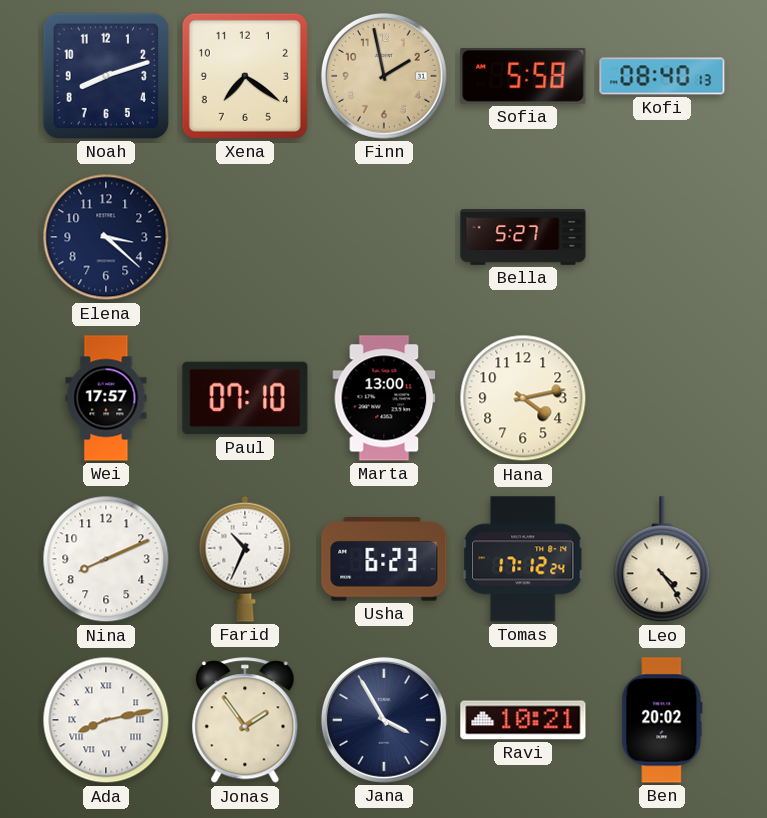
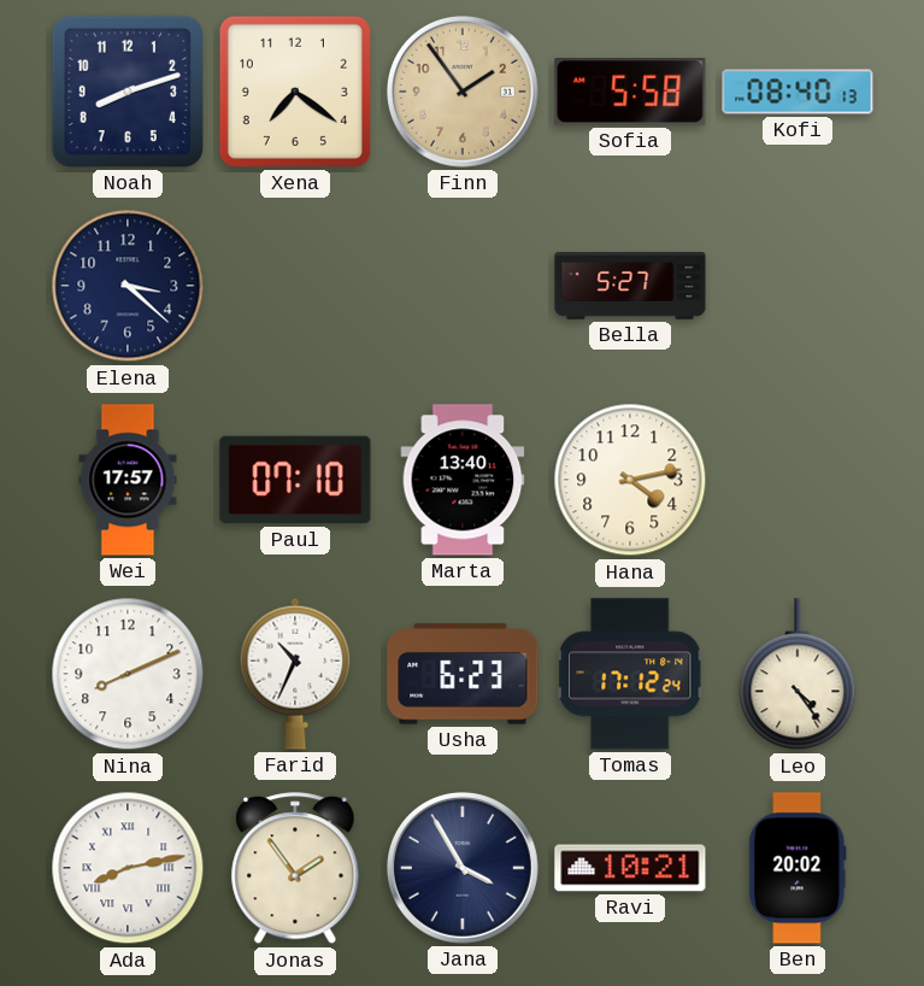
Finn: 1:58 -> 1:54
Marta: 13:00 -> 13:40
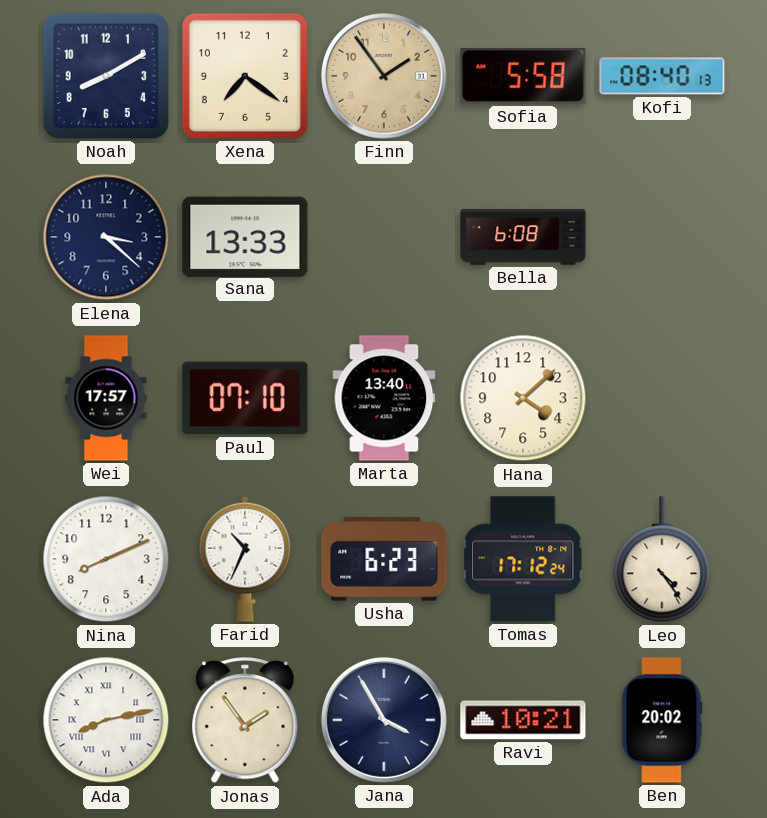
Noah: 8:12 -> 8:10
Sana: none -> 13:33
Bella: 5:27 -> 6:08
Hana: 4:13 -> 4:08
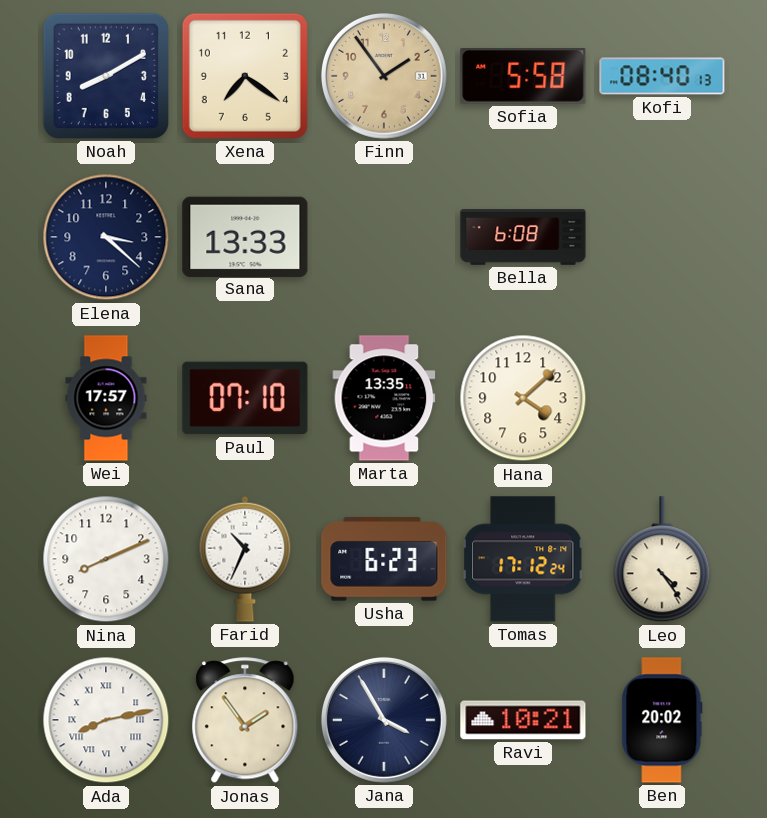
Marta: 13:40 -> 13:35
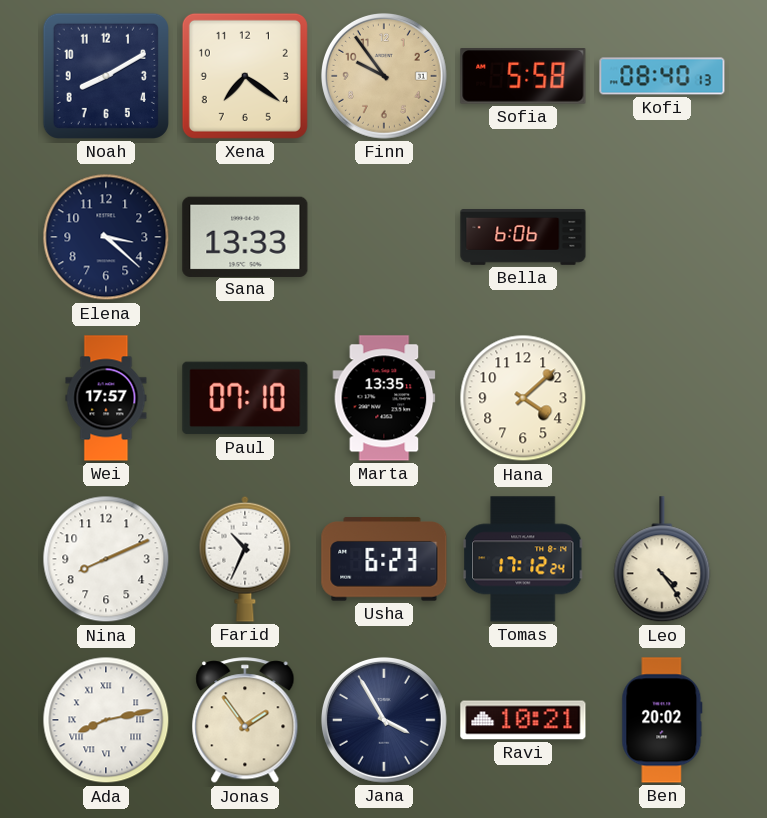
Finn: 1:54 -> 9:54
Bella: 6:08 -> 6:06
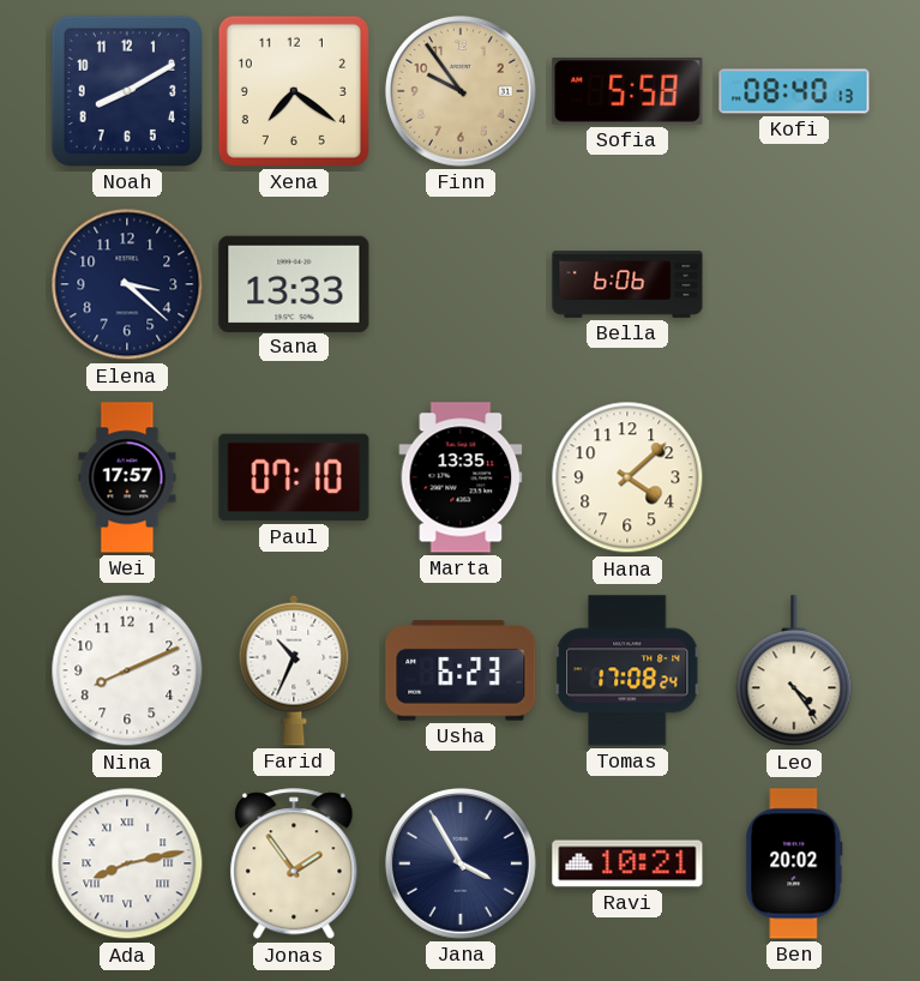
Tomas: 17:12 -> 17:08
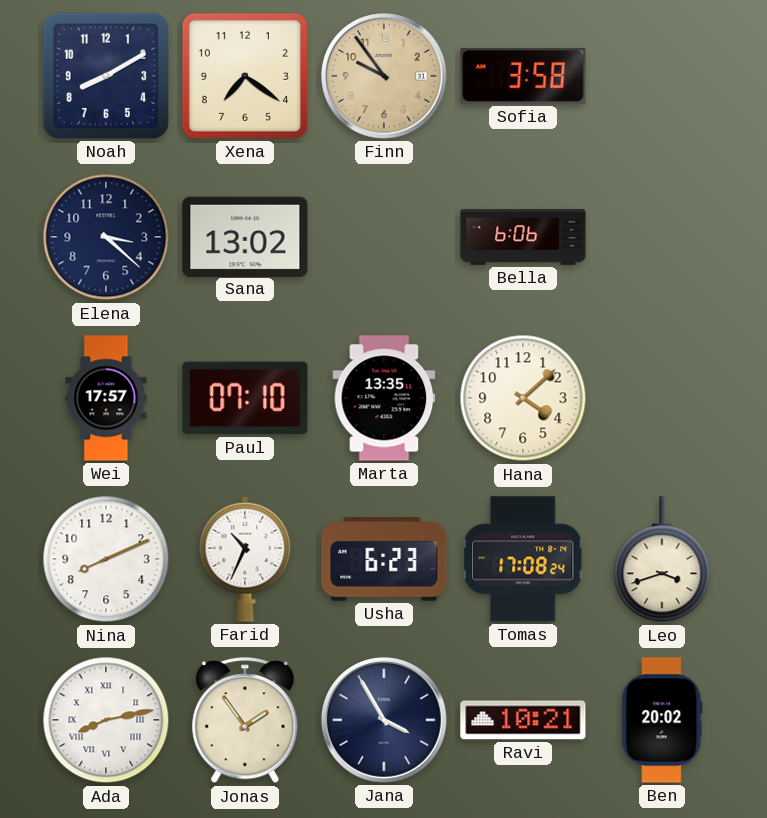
Sofia: 5:58 -> 3:58
Kofi: 08:40 -> none
Sana: 13:33 -> 13:02
Leo: 4:24 -> 3:42
